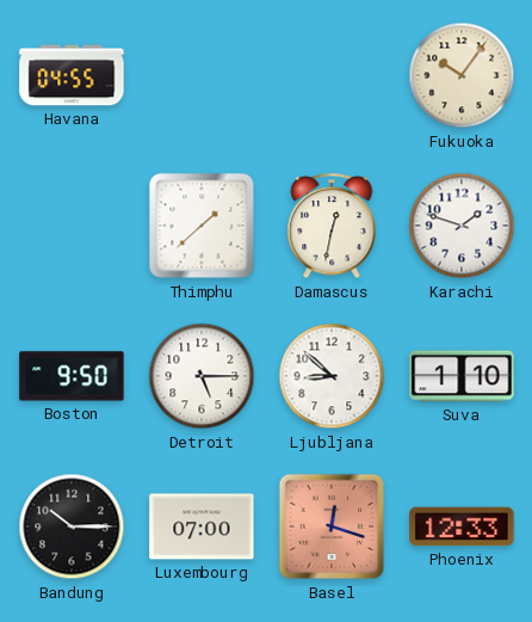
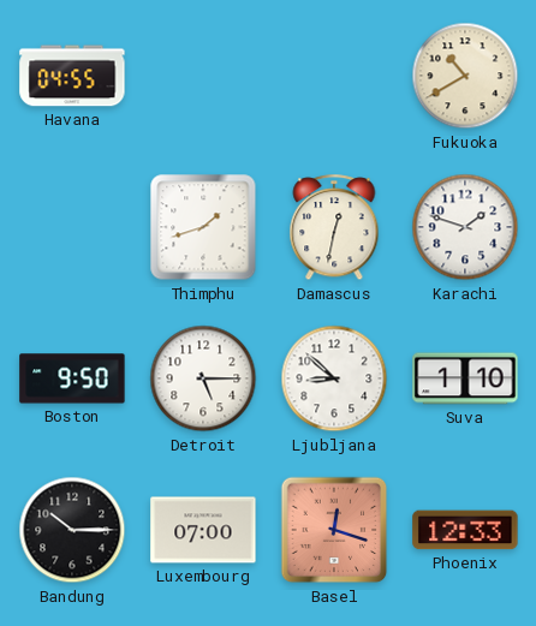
Fukuoka: 10:06 -> 10:40
Thimphu: 1:38 -> 1:42
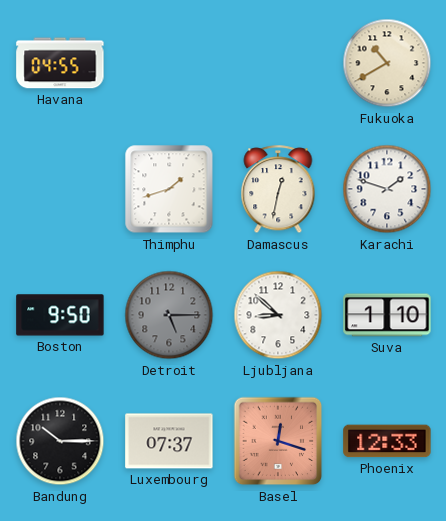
Detroit dial: white -> grey
Luxembourg: 07:00 -> 07:37
